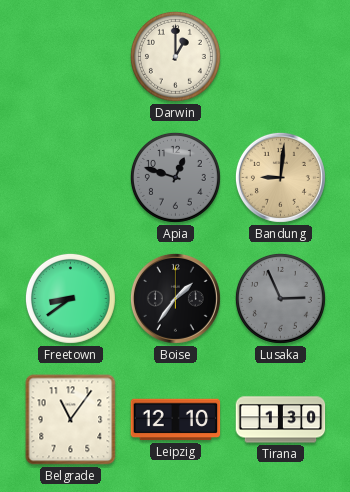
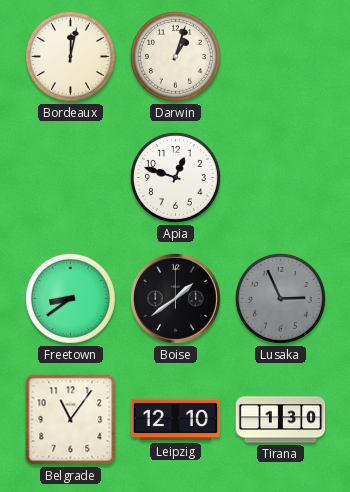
Bordeaux: none -> 12:02
Darwin: 1:00 -> 1:03
Apia dial: grey -> white
Bandung: 9:01 -> none
Boise: 1:36 -> 1:39
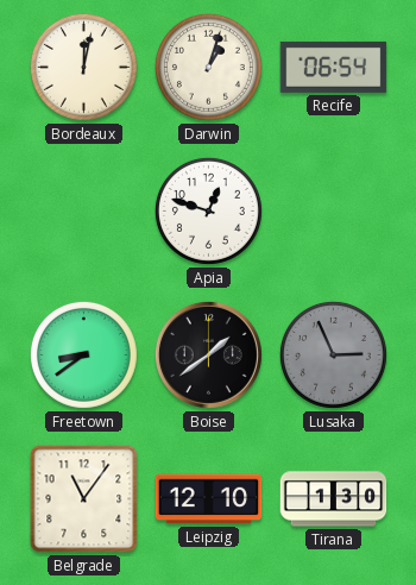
Recife: none -> 06:54
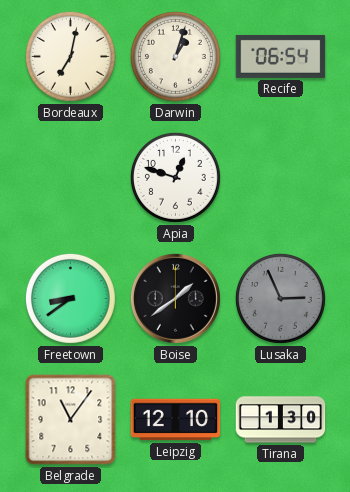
Bordeaux: 12:02 -> 7:02
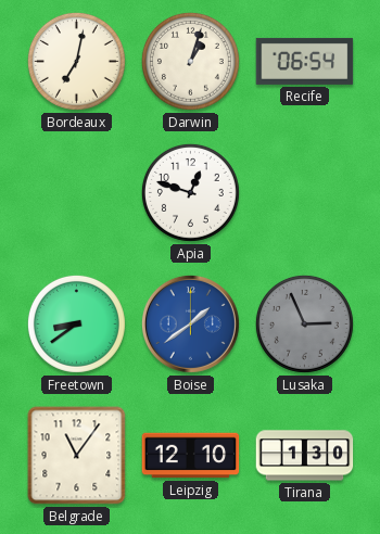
Boise dial: black -> blue
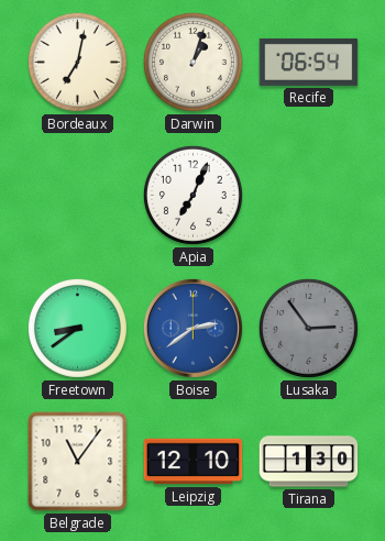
Apia: 12:48 -> 7:04
Boise: 1:39 -> 2:39
Lusaka: 2:56 -> 2:54
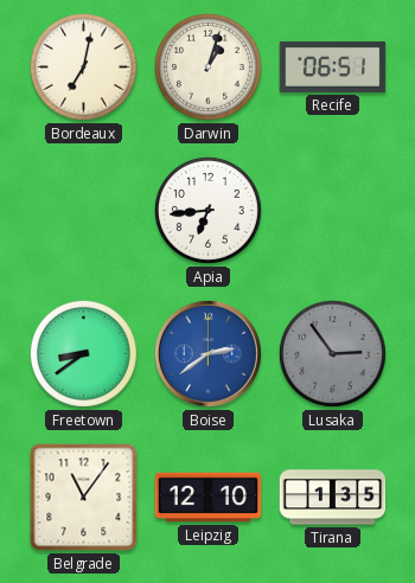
Recife: 06:54 -> 06:51
Apia: 7:04 -> 6:44
Tirana: 1:30 -> 1:35
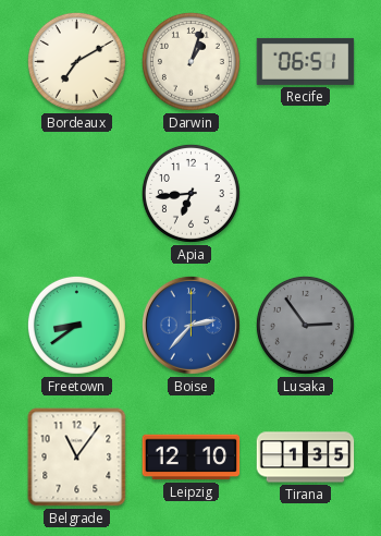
Bordeaux: 7:02 -> 7:10
Boise: 2:39 -> 2:37
